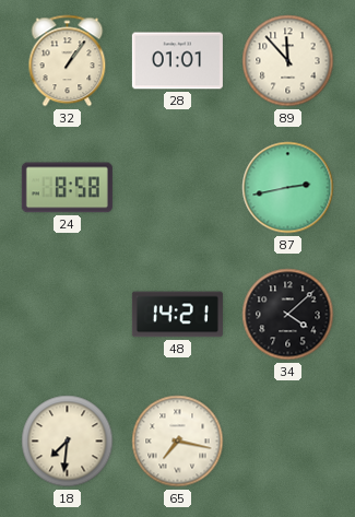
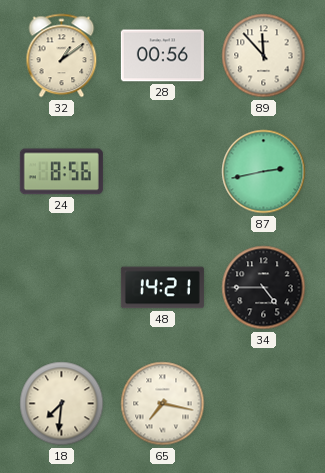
32: 1:06 -> 1:09
28: 01:01 -> 00:56
24: 8:58 -> 8:56
34: 4:08 -> 4:45
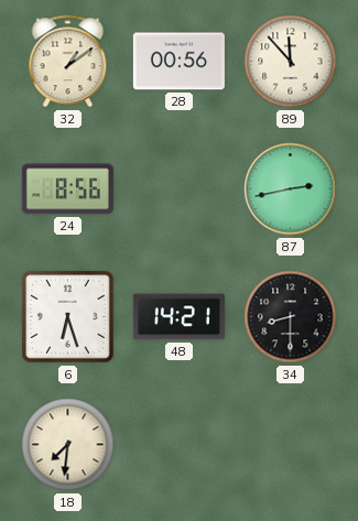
6: none -> 6:27
34: 4:45 -> 8:30
65: 7:17 -> none
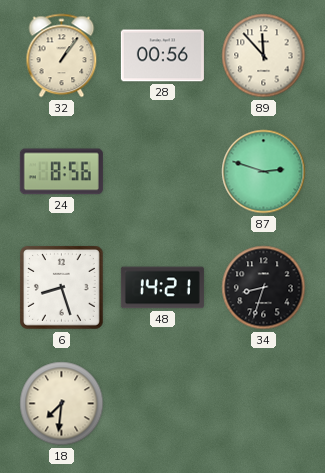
32: 1:09 -> 1:06
87: 2:43 -> 2:48
6: 6:27 -> 8:27
34: 8:30 -> 8:33
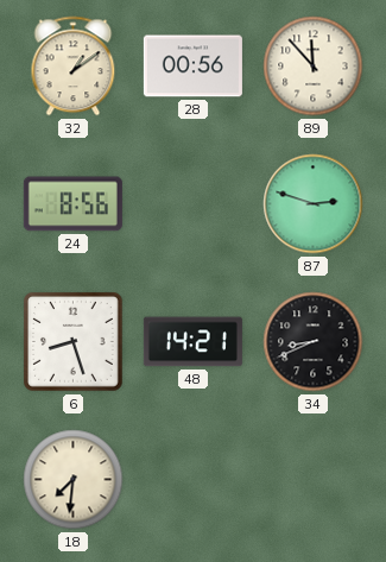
32: 1:06 -> 1:09
34: 8:33 -> 8:41
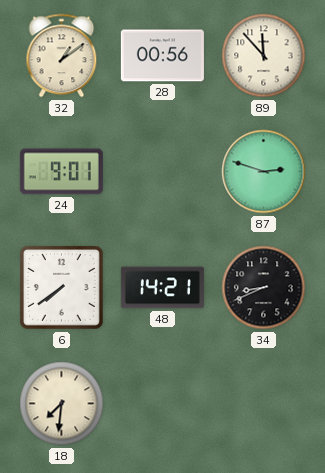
24: 8:56 -> 9:01
6: 8:27 -> 7:39
